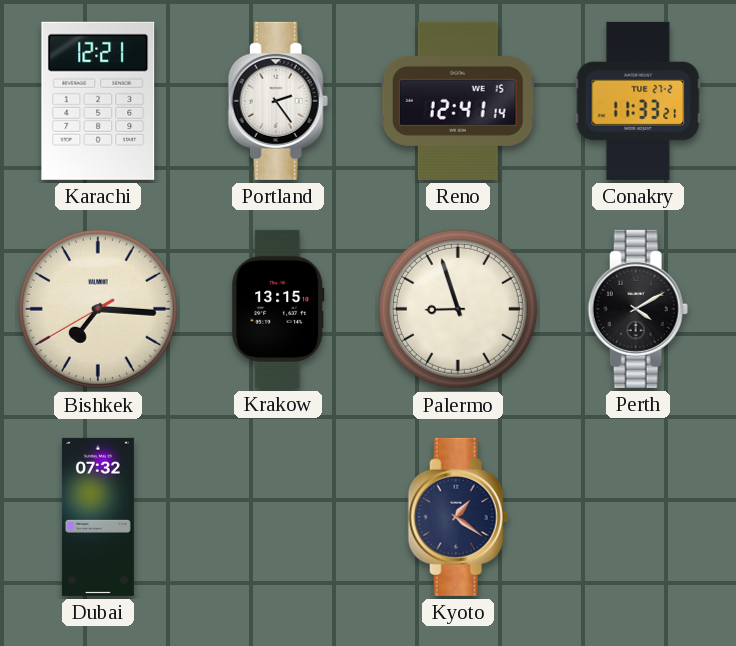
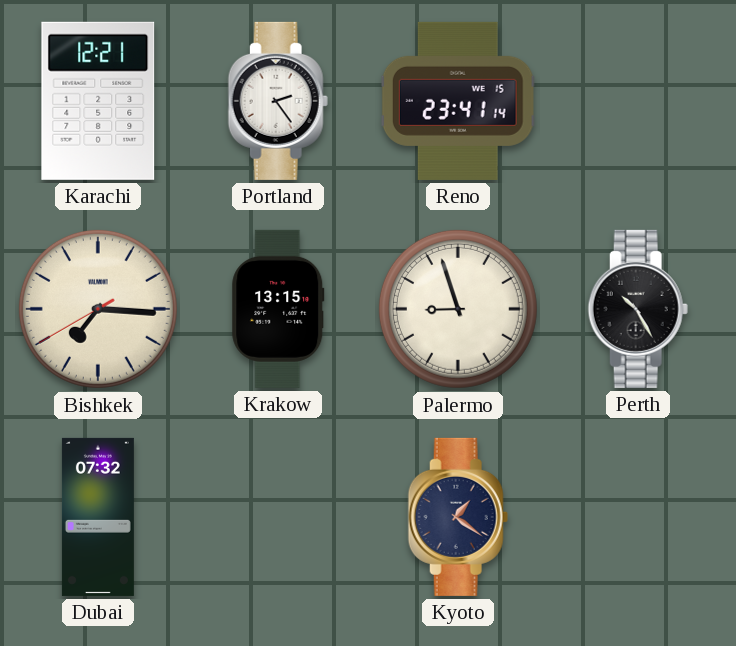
Reno: 12:41 -> 23:41
Conakry: 11:33 -> none
Perth: 4:10 -> 10:25
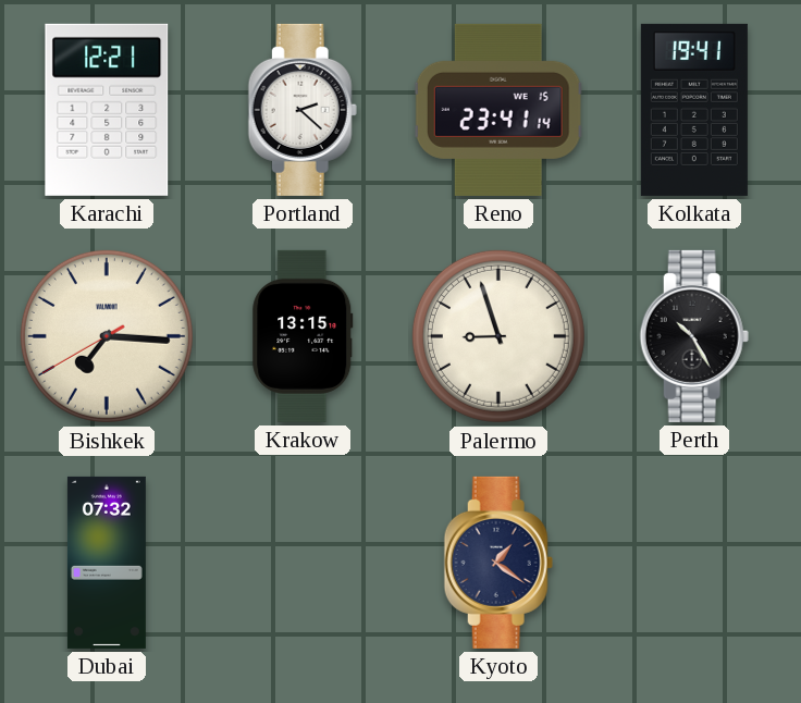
Portland: 2:24 -> 2:22
Kolkata: none -> 19:41
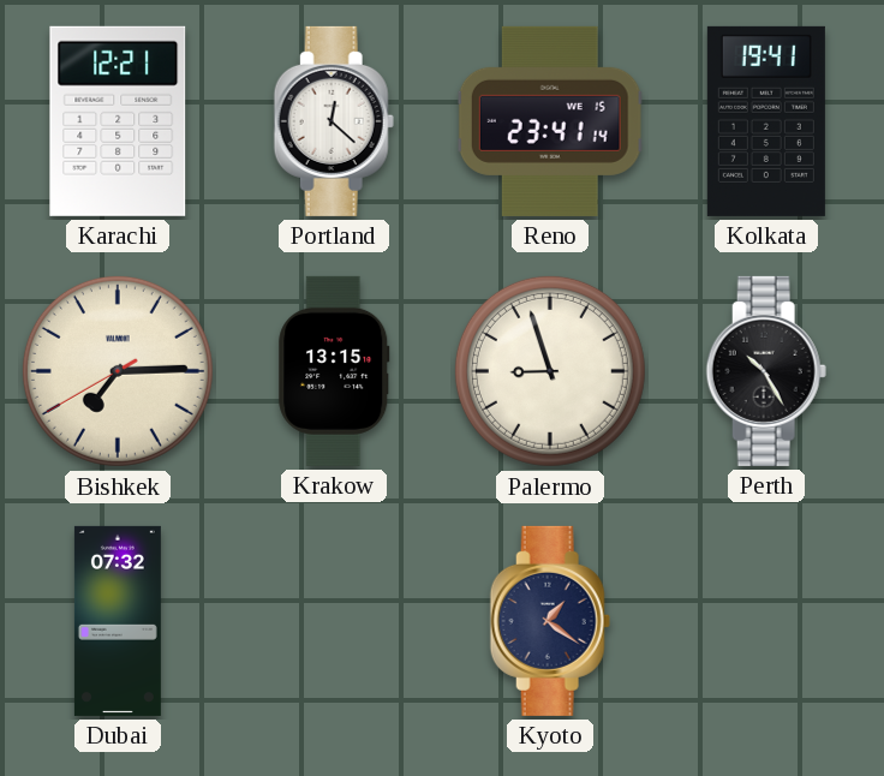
Portland: 2:22 -> 12:22
Bishkek: 7:15 -> 7:14
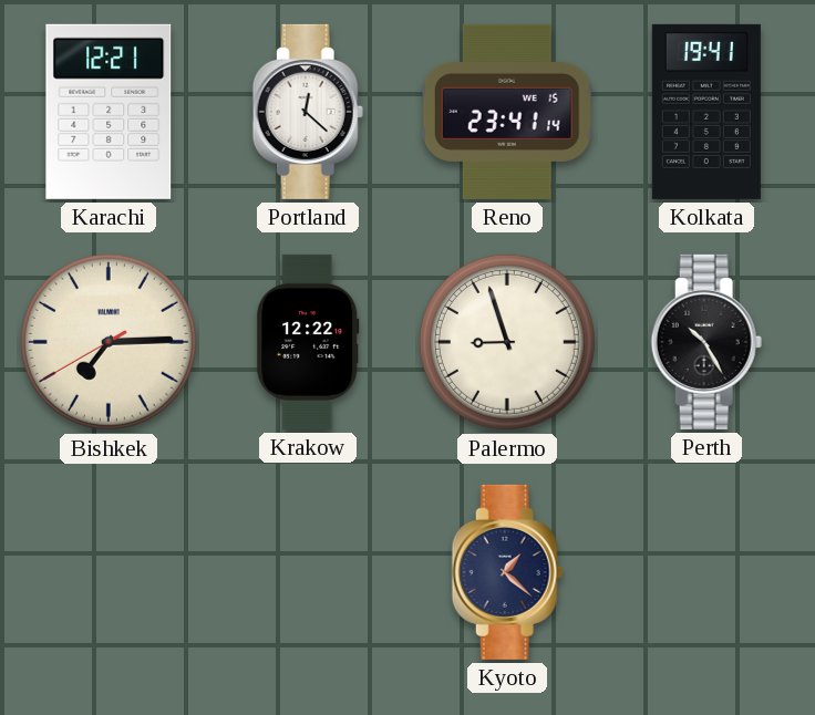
Krakow: 13:15 -> 12:22
Dubai: 07:32 -> none
Kyoto: 1:21 -> 1:22
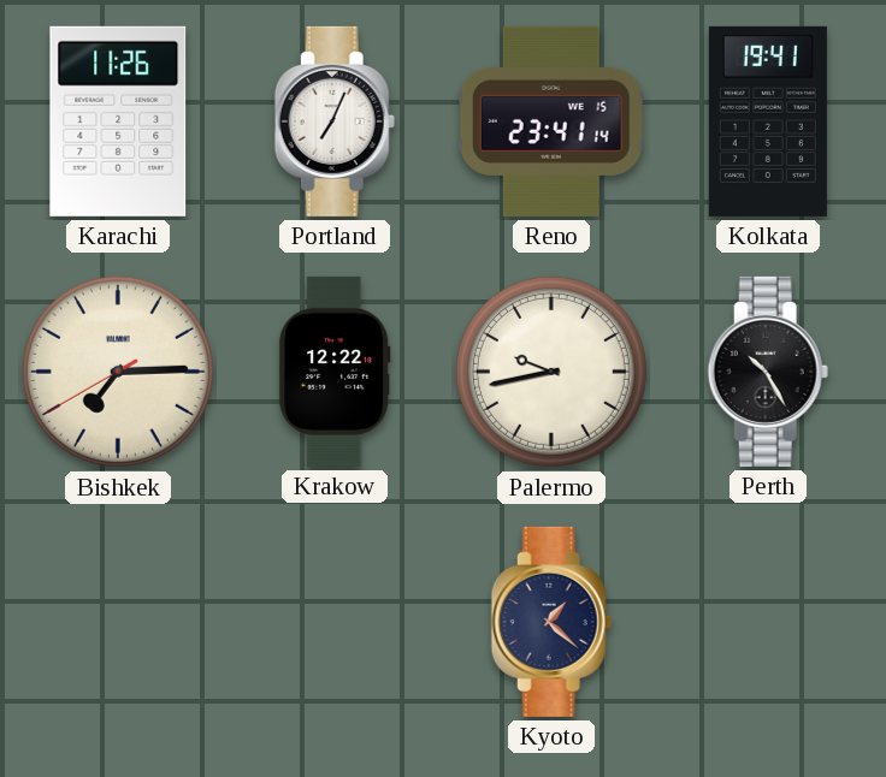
Karachi: 12:21 -> 11:26
Portland: 12:22 -> 7:04
Palermo: 8:57 -> 9:43
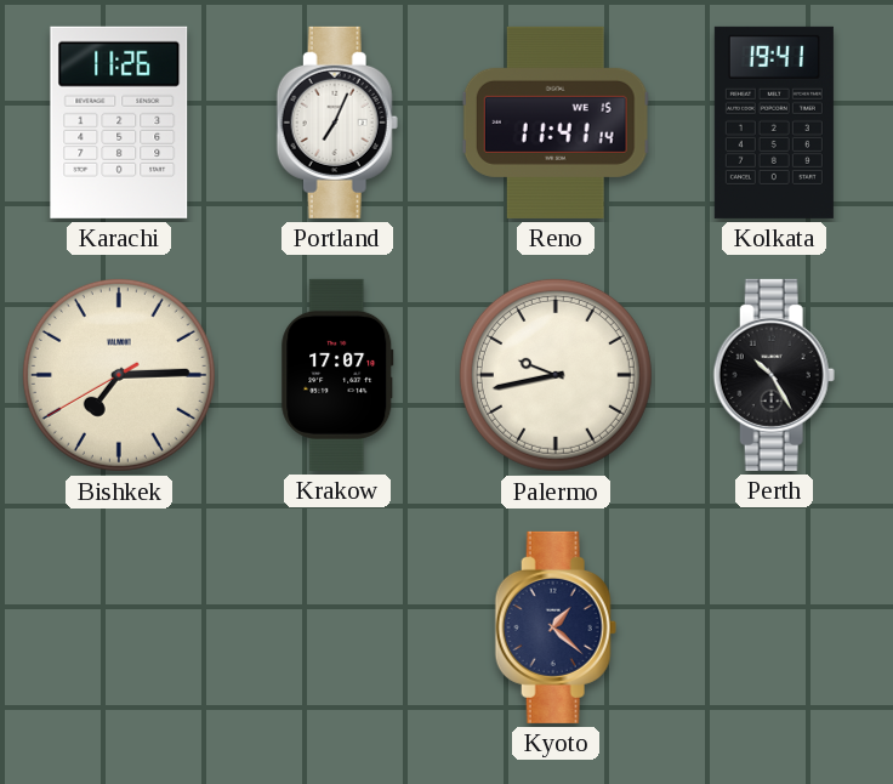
Reno: 23:41 -> 11:41
Krakow: 12:22 -> 17:07
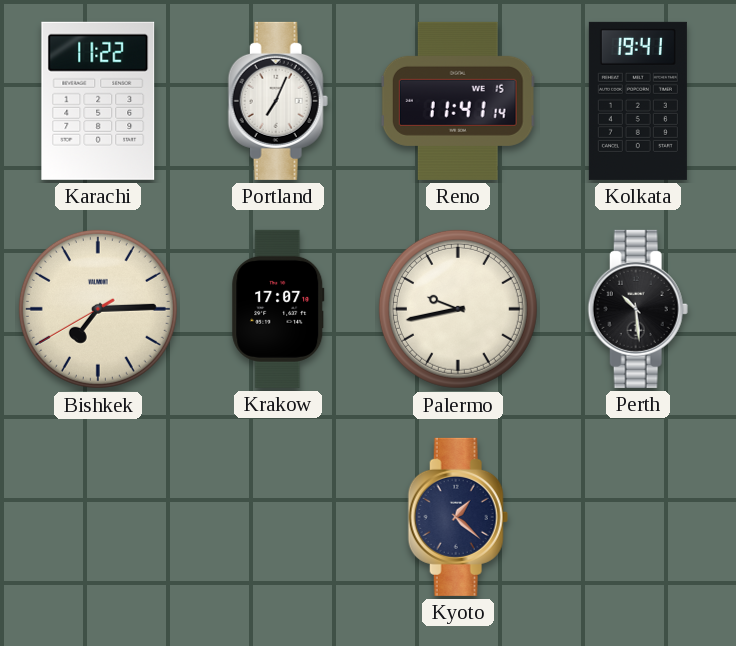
Karachi: 11:26 -> 11:22
Perth: 10:25 -> 10:29
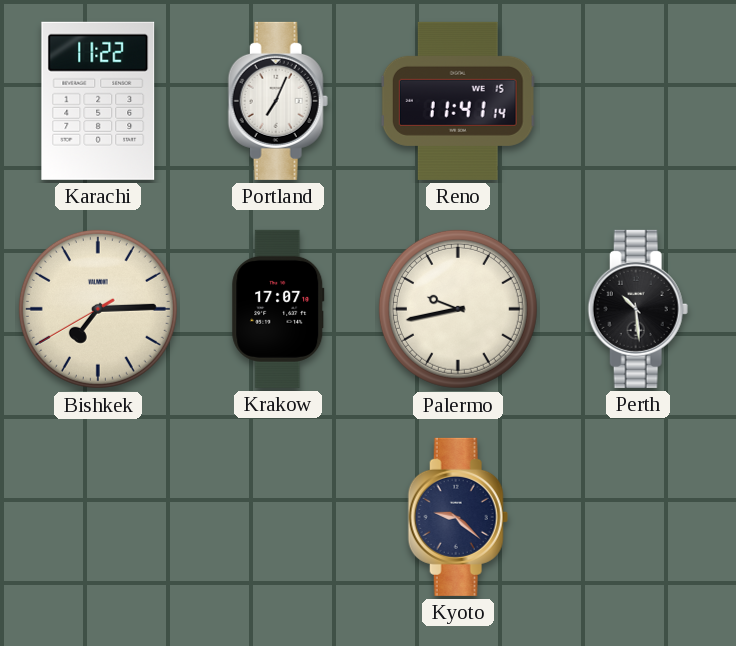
Kolkata: 19:41 -> none
Kyoto: 1:22 -> 9:22
